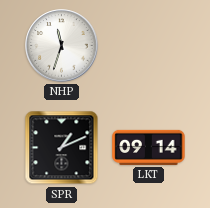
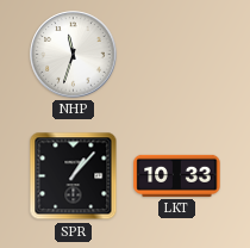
SPR: 1:11 -> 1:07
LKT: 09:14 -> 10:33
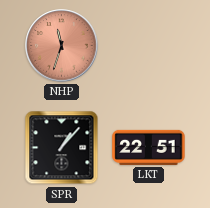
NHP dial: white -> salmon
LKT: 10:33 -> 22:51
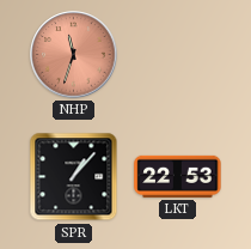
LKT: 22:51 -> 22:53
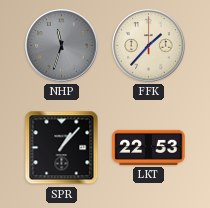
NHP dial: salmon -> grey
FFK: none -> 1:37
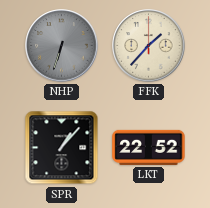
NHP: 11:33 -> 6:33
LKT: 22:53 -> 22:52
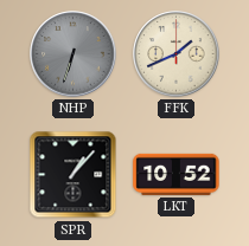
FFK: 1:37 -> 1:41
LKT: 22:52 -> 10:52
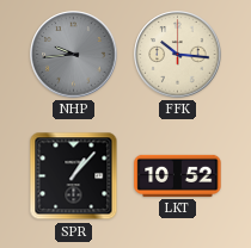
NHP: 6:33 -> 9:44
FFK: 1:41 -> 10:16
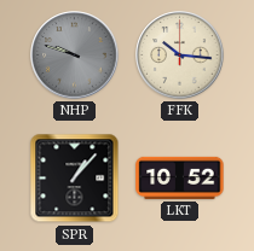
NHP: 9:44 -> 9:48
